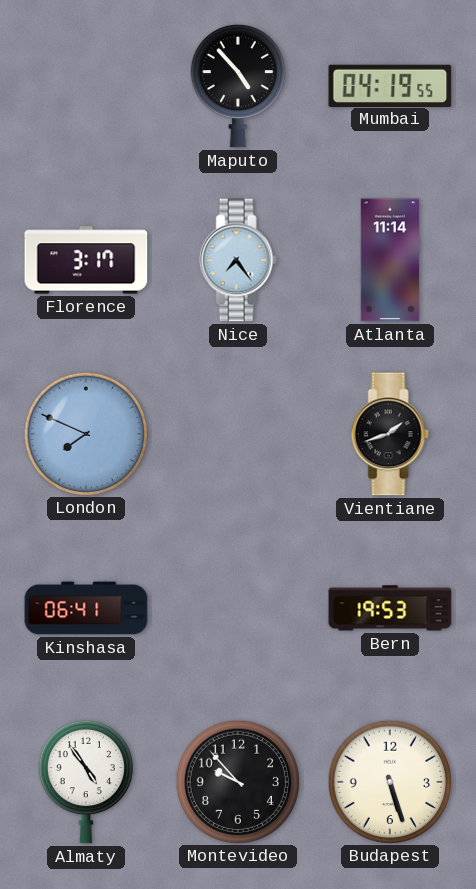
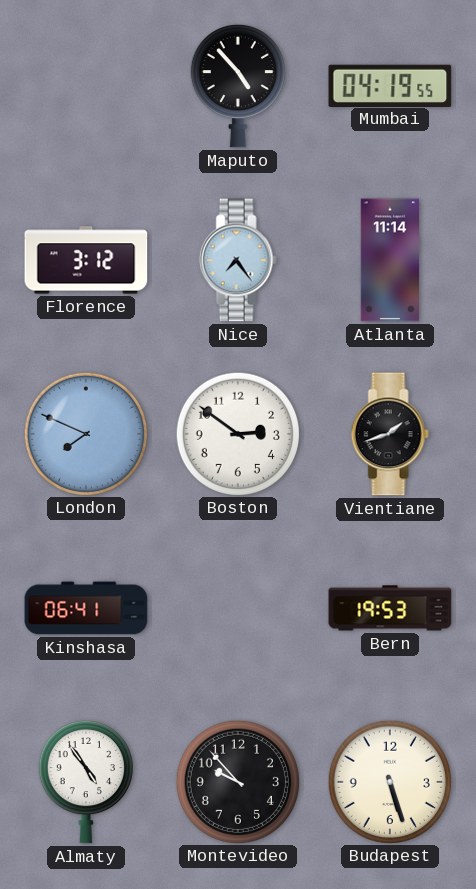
Florence: 3:17 -> 3:12
Boston: none -> 2:51
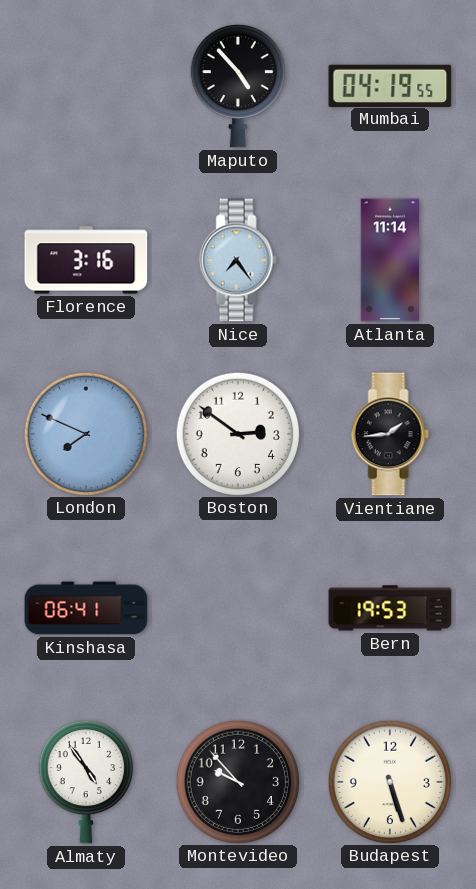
Florence: 3:12 -> 3:16
Vientiane: 1:42 -> 1:44
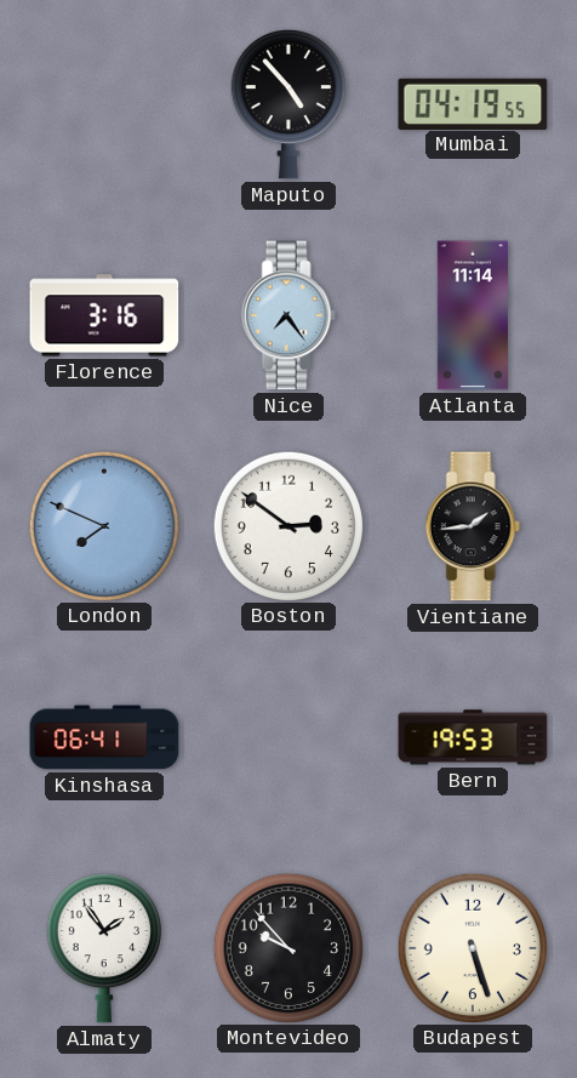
Almaty: 4:54 -> 1:54
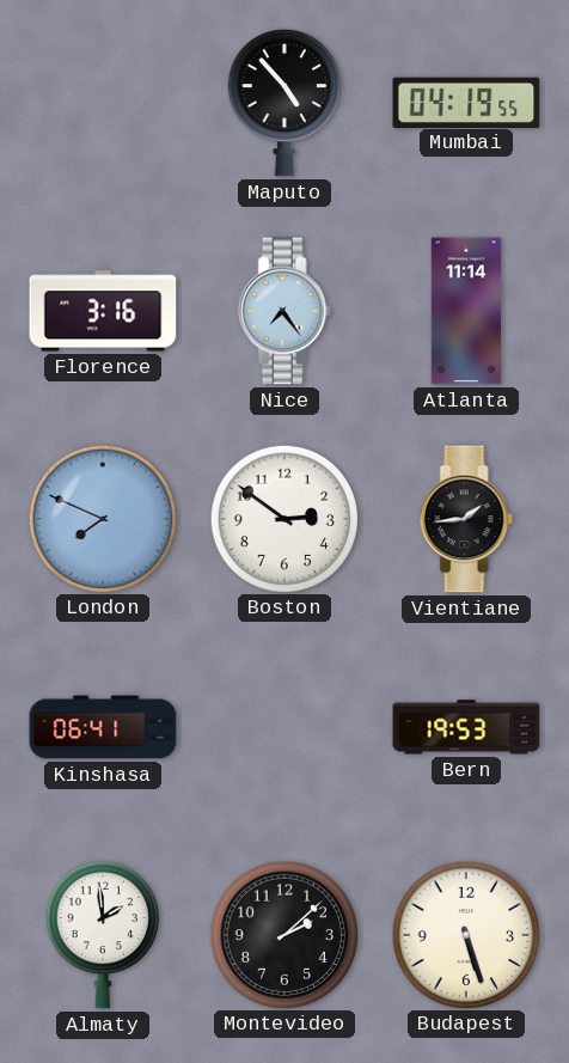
Almaty: 1:54 -> 1:59
Montevideo: 9:53 -> 2:08
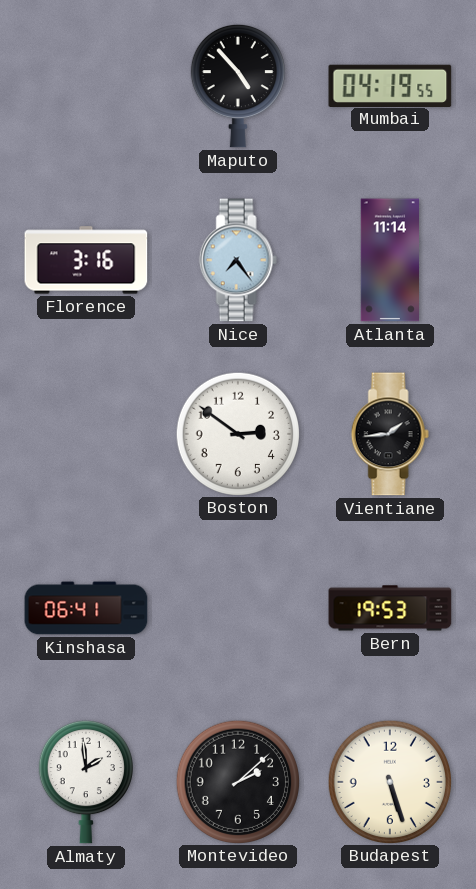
London: 7:49 -> none
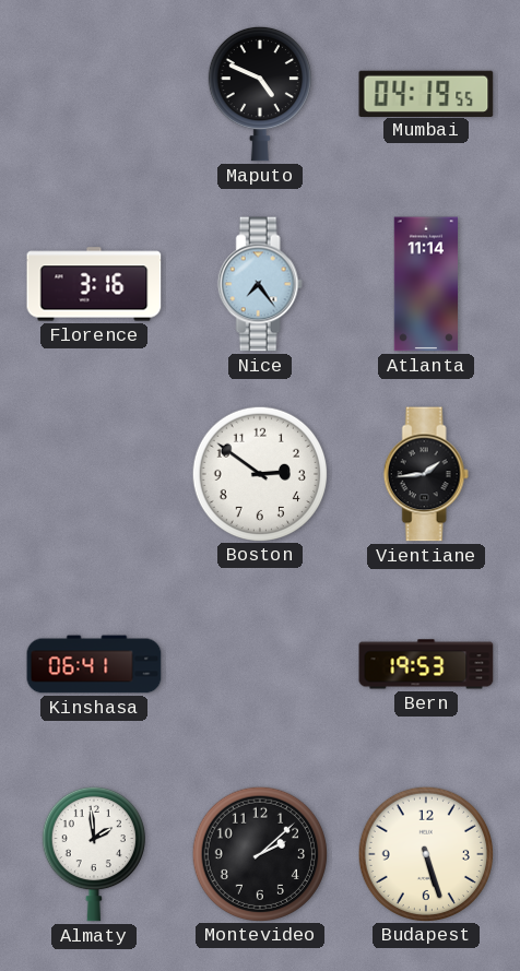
Maputo: 4:53 -> 4:49
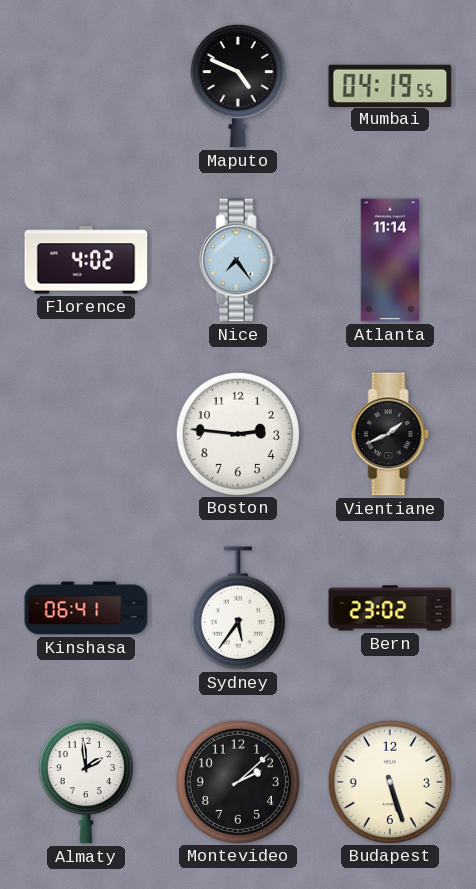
Florence: 3:16 -> 4:02
Boston: 2:51 -> 2:46
Vientiane: 1:44 -> 1:41
Sydney: none -> 5:36
Bern: 19:53 -> 23:02
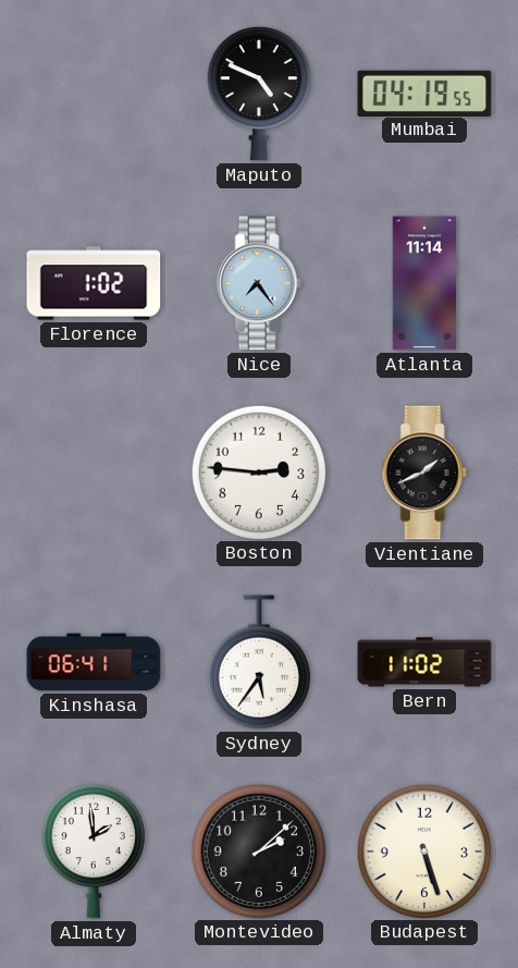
Florence: 4:02 -> 1:02
Bern: 23:02 -> 11:02
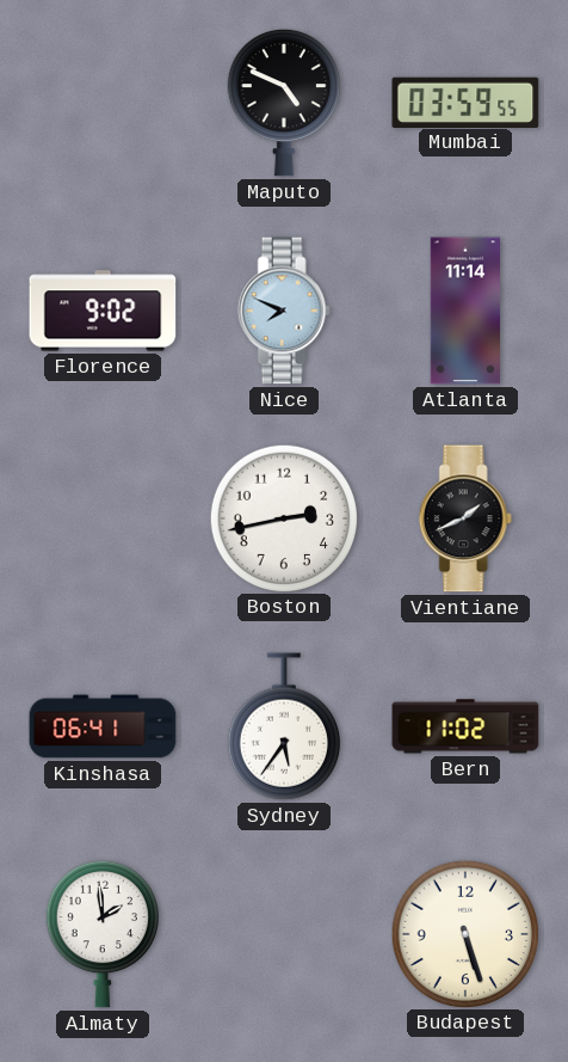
Mumbai: 04:19 -> 03:59
Florence: 1:02 -> 9:02
Nice: 7:24 -> 7:49
Boston: 2:46 -> 2:43
Montevideo: 2:08 -> none
